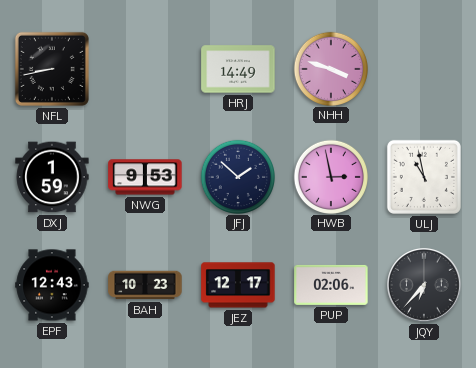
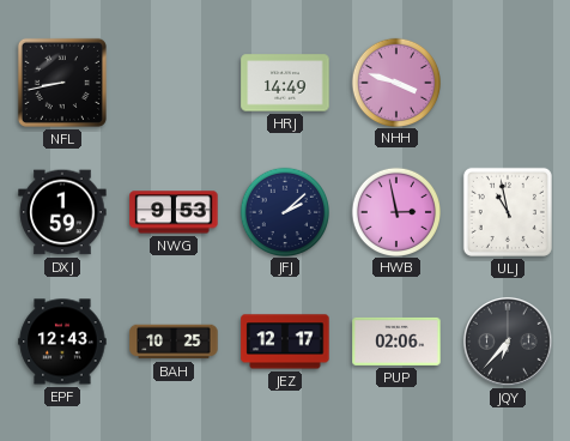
JFJ: 1:52 -> 2:08
BAH: 10:23 -> 10:25
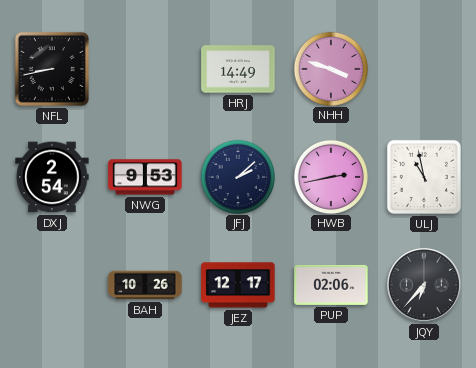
DXJ: 1:59 -> 2:54
HWB: 2:58 -> 2:43
EPF: 12:43 -> none
BAH: 10:25 -> 10:26
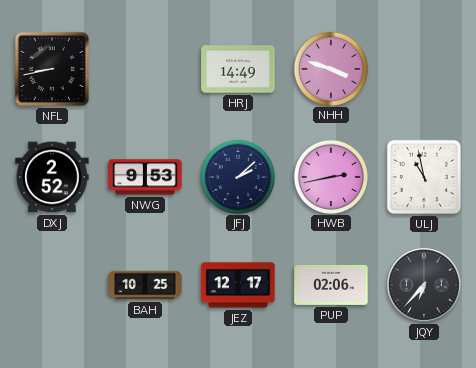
DXJ: 2:54 -> 2:52
BAH: 10:26 -> 10:25
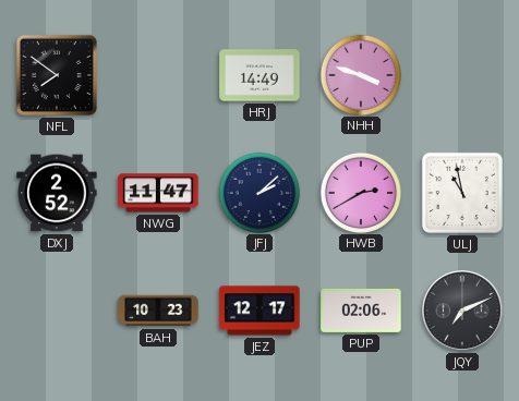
NFL: 8:43 -> 7:51
NWG: 9:53 -> 11:47
HWB: 2:43 -> 2:40
BAH: 10:25 -> 10:23
JQY: 6:37 -> 7:11
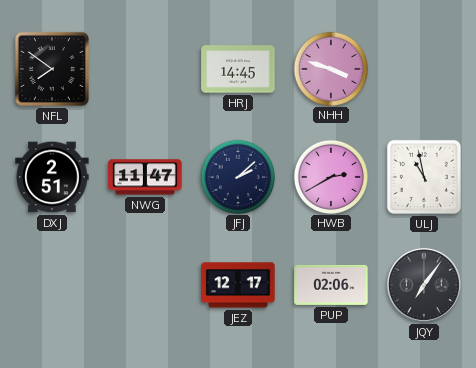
HRJ: 14:49 -> 14:45
DXJ: 2:52 -> 2:51
BAH: 10:23 -> none
JQY: 7:11 -> 7:06
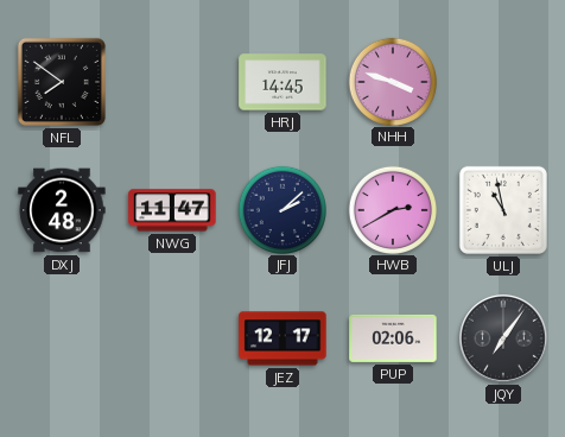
DXJ: 2:51 -> 2:48
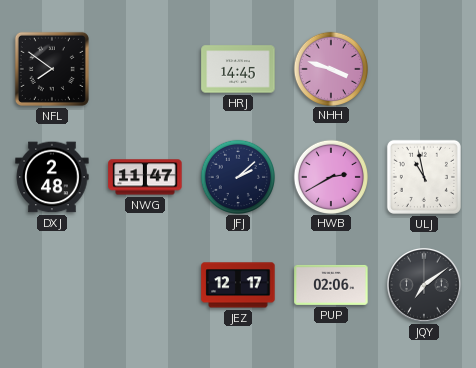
JQY: 7:06 -> 7:09
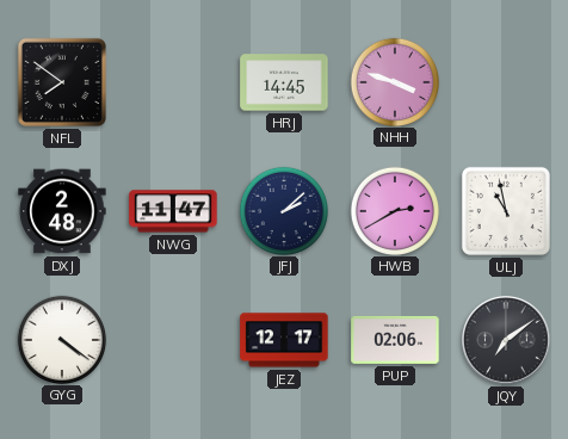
GYG: none -> 4:21
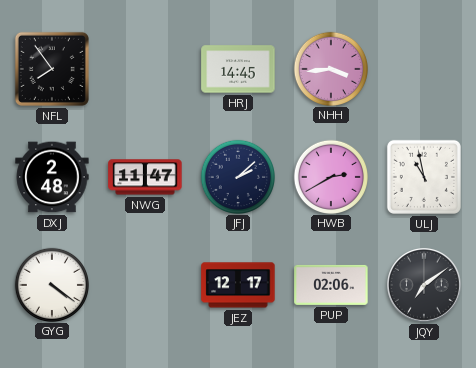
NFL: 7:51 -> 7:54
NHH: 3:48 -> 3:44
